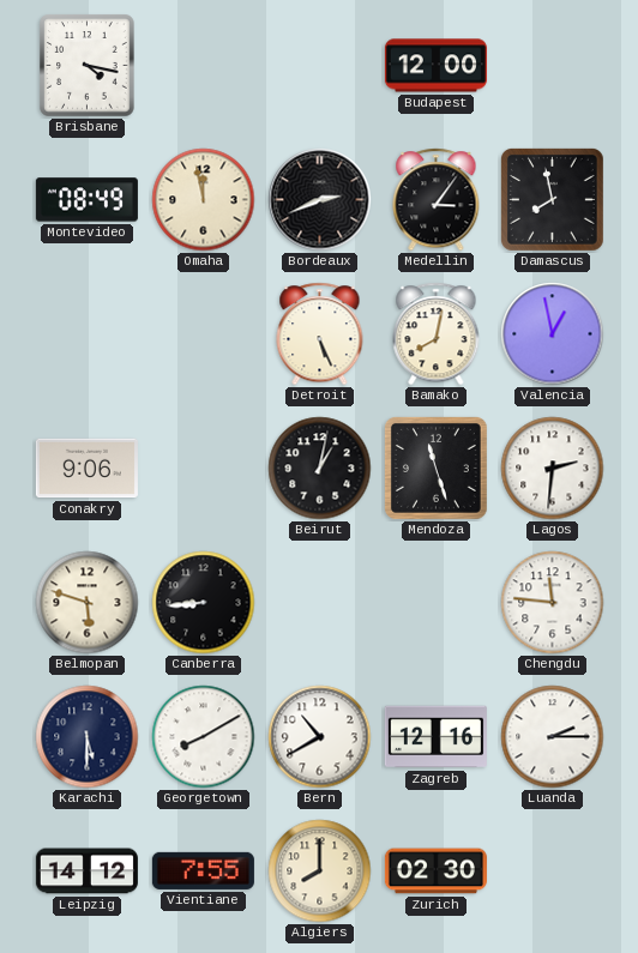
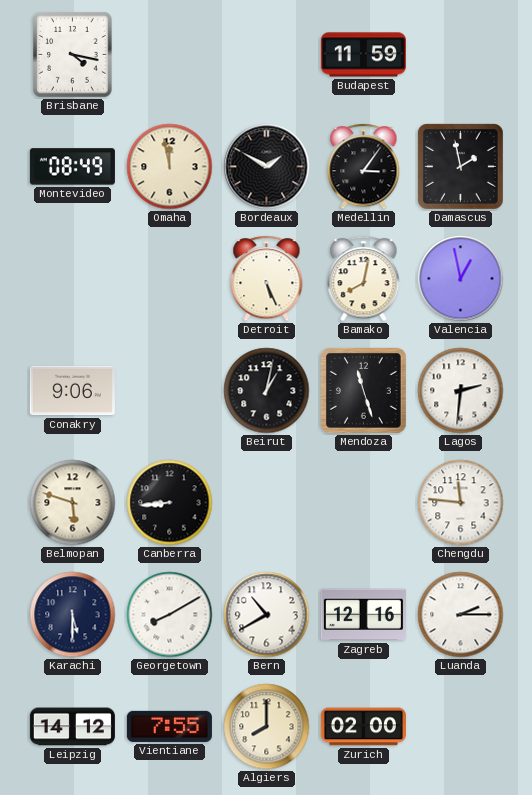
Budapest: 12:00 -> 11:59
Bordeaux: 2:41 -> 1:50
Damascus: 7:58 -> 1:58
Zurich: 02:30 -> 02:00
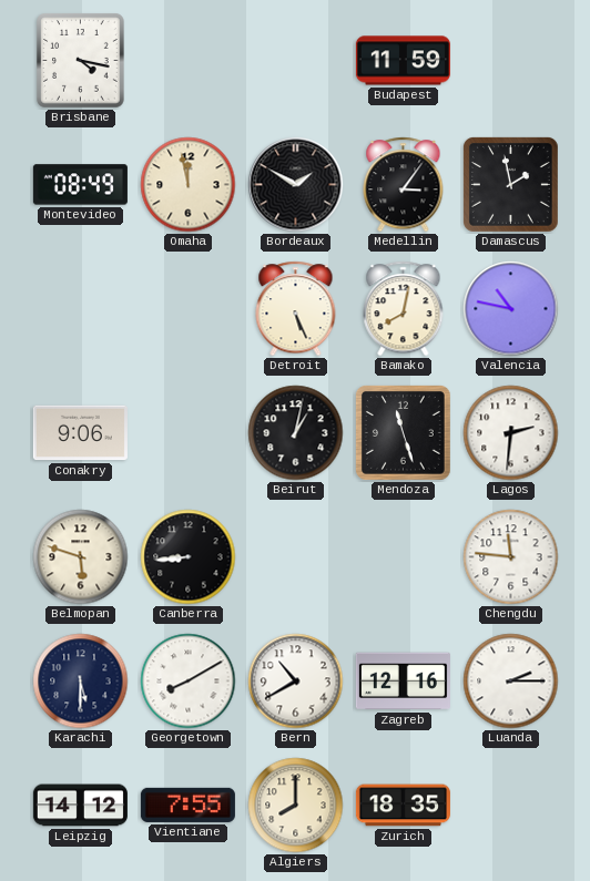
Valencia: 12:58 -> 10:47
Zurich: 02:00 -> 18:35
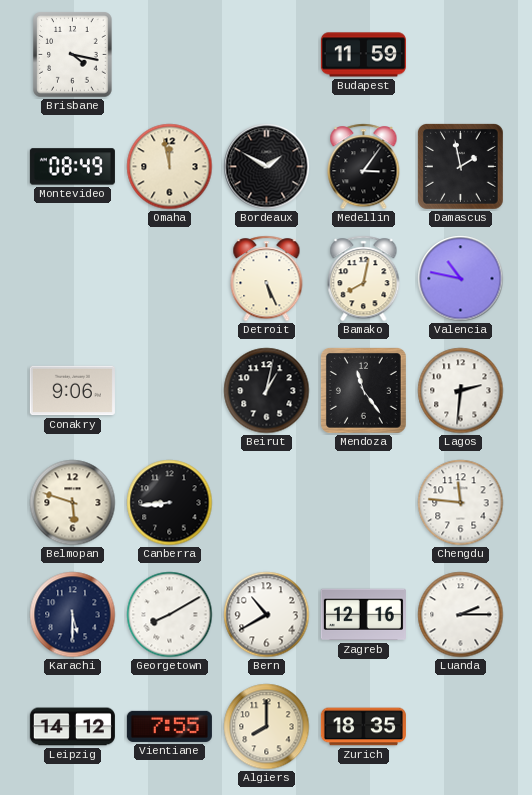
Mendoza: 11:27 -> 11:24
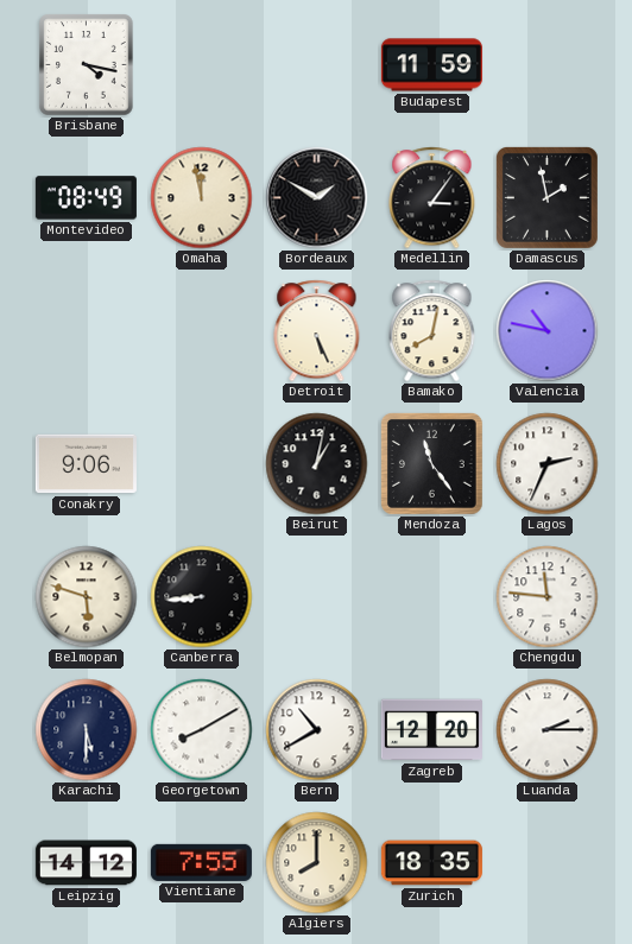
Lagos: 2:31 -> 2:34
Zagreb: 12:16 -> 12:20
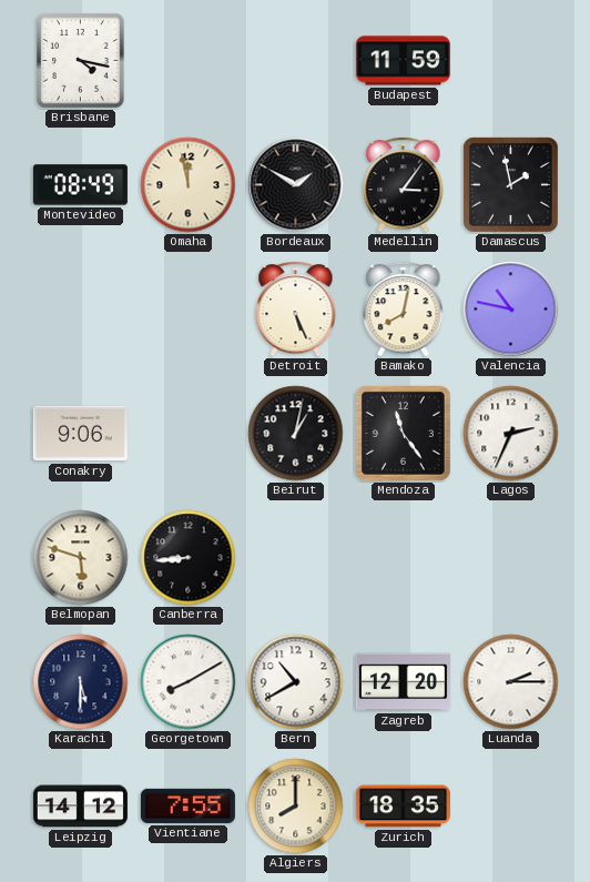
Chengdu: 11:46 -> none
